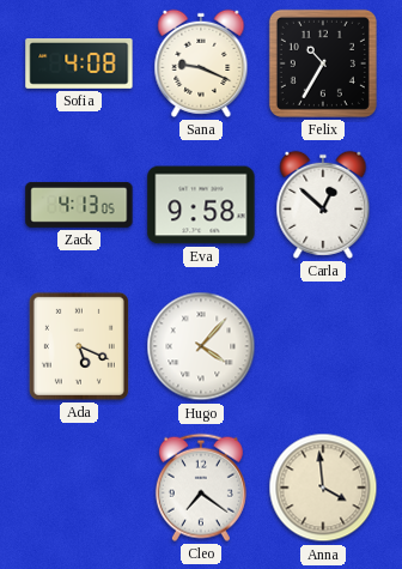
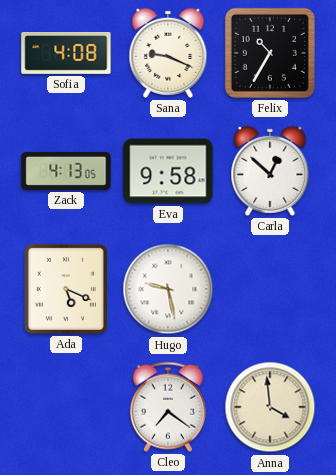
Hugo: 4:07 -> 9:28
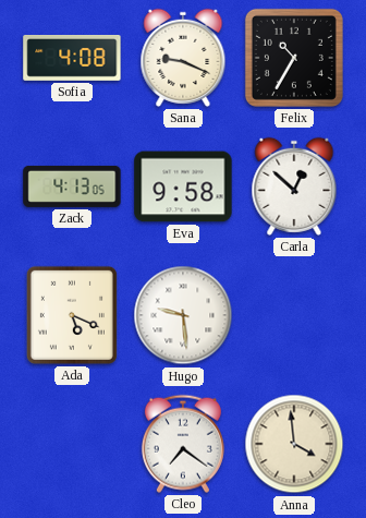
Hugo: 9:28 -> 9:29
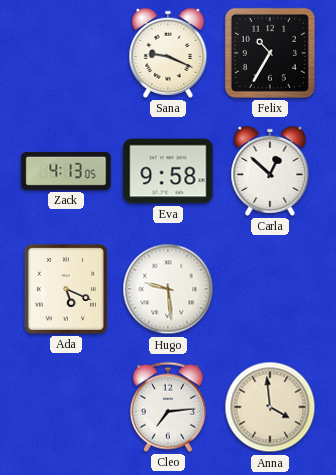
Sofia: 4:08 -> none
Cleo: 7:21 -> 7:14
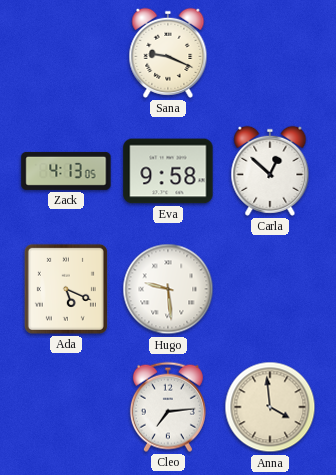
Felix: 10:35 -> none
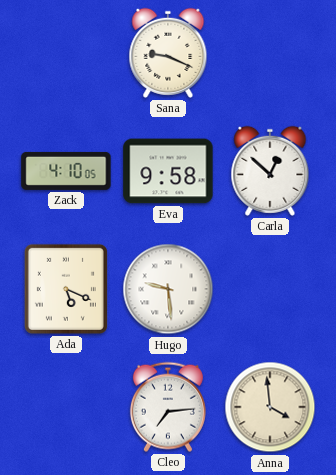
Zack: 4:13 -> 4:10
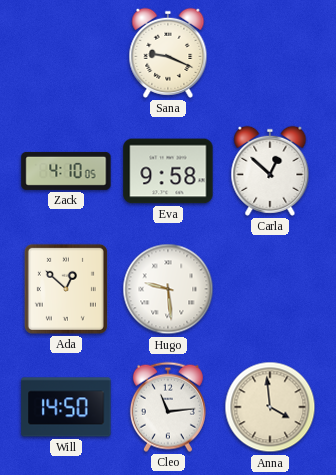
Ada: 5:19 -> 12:52
Will: none -> 14:50
Cleo: 7:14 -> 11:14
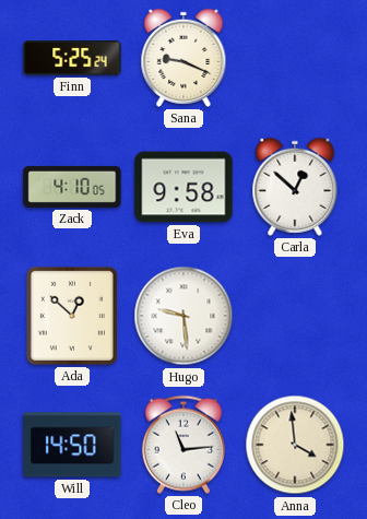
Finn: none -> 5:25
